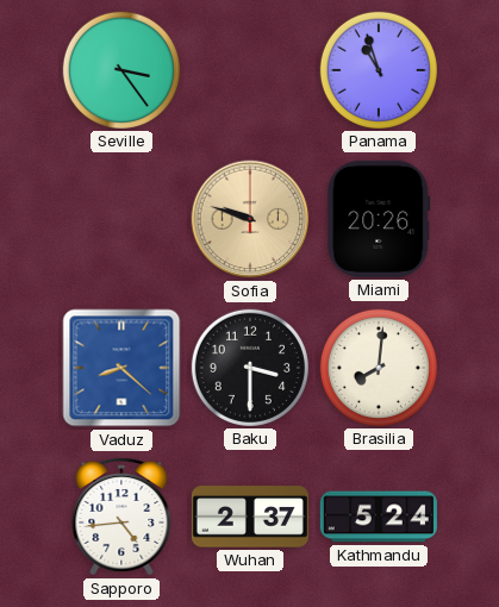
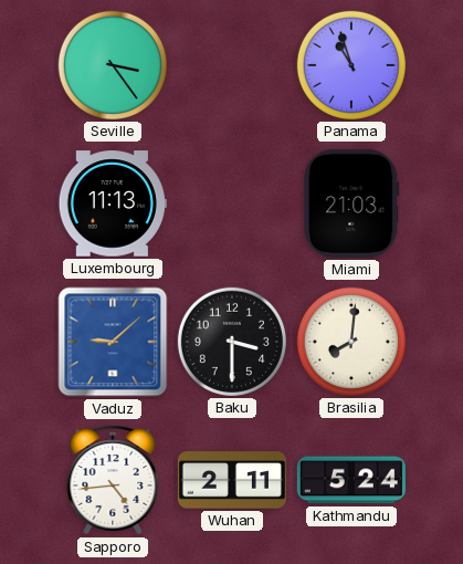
Luxembourg: none -> 11:13
Sofia: 9:48 -> none
Miami: 20:26 -> 21:03
Vaduz: 8:22 -> 9:08
Wuhan: 2:37 -> 2:11
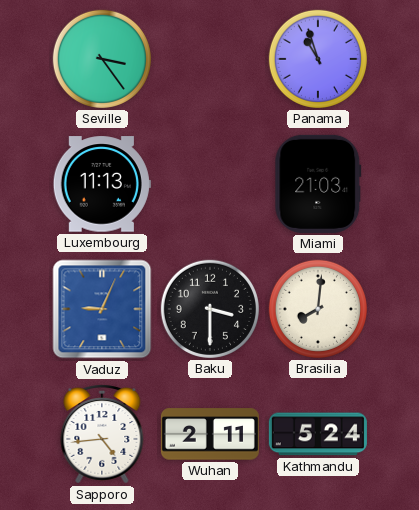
Vaduz: 9:08 -> 9:04
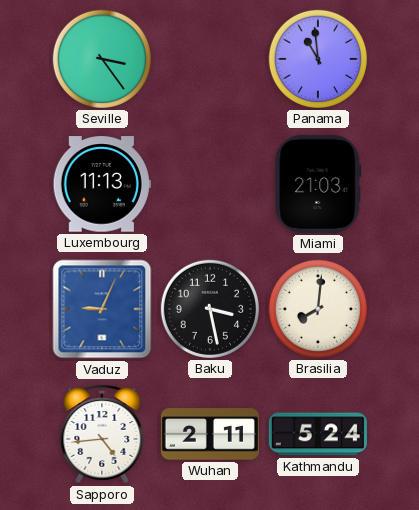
Panama: 10:57 -> 10:59
Baku: 3:30 -> 3:28
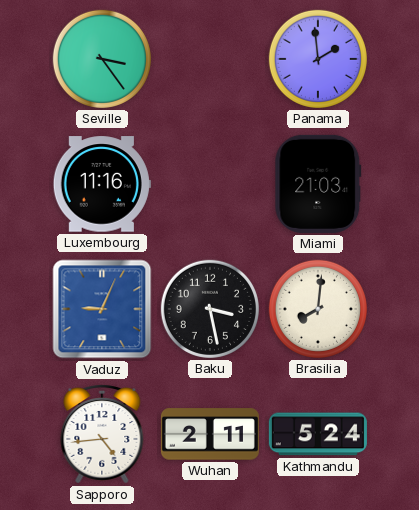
Panama: 10:59 -> 1:59
Luxembourg: 11:13 -> 11:16
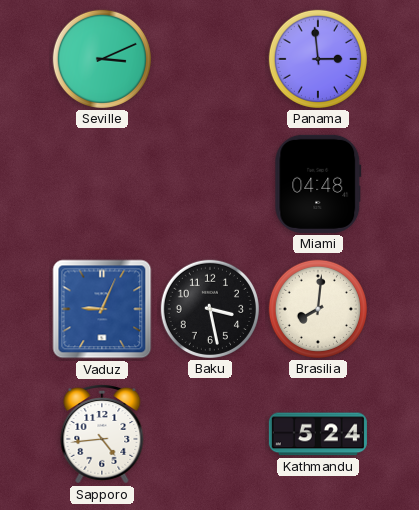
Seville: 3:24 -> 3:11
Panama: 1:59 -> 2:59
Luxembourg: 11:16 -> none
Miami: 21:03 -> 04:48
Wuhan: 2:11 -> none
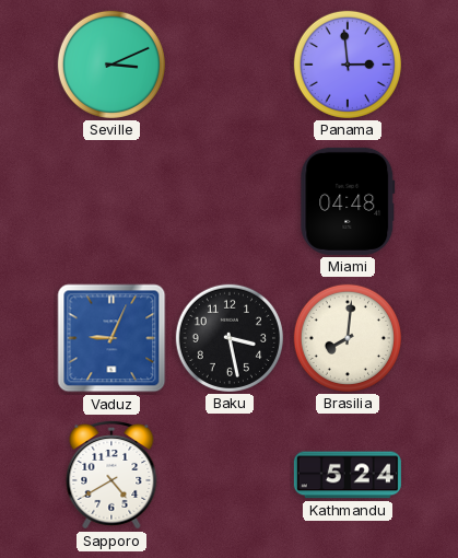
Sapporo: 4:44 -> 4:40
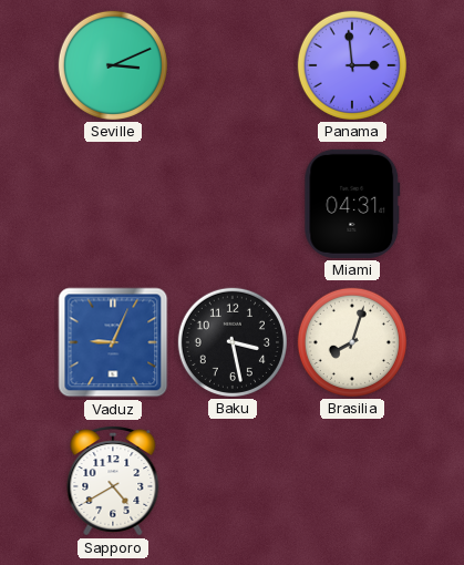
Miami: 04:48 -> 04:31
Brasilia: 8:01 -> 8:03
Kathmandu: 5:24 -> none
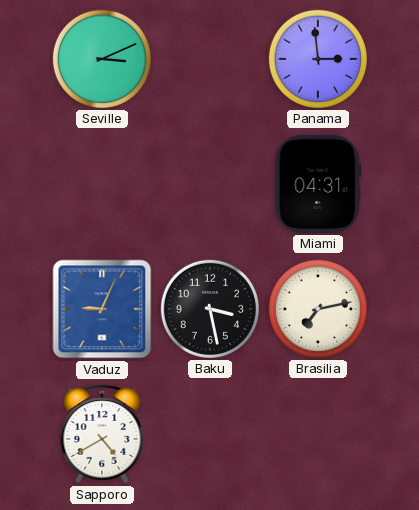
Brasilia: 8:03 -> 7:13
